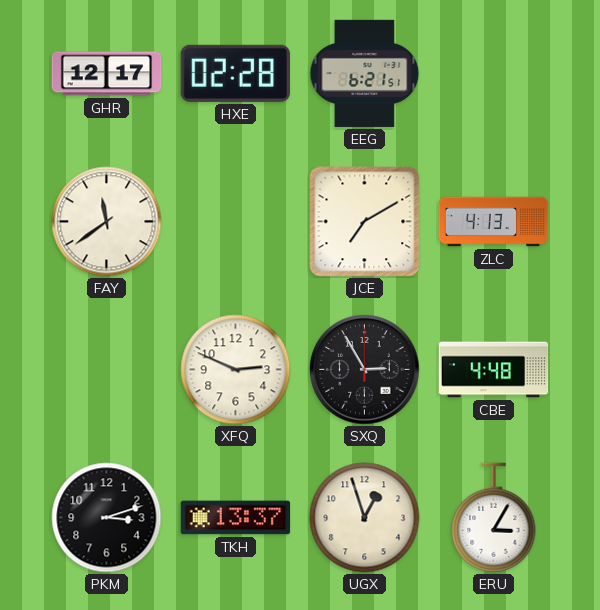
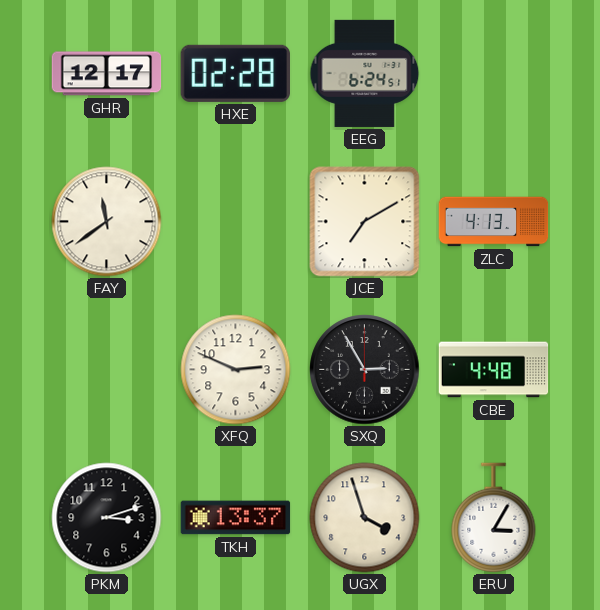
EEG: 6:21 -> 6:24
UGX: 12:57 -> 3:57
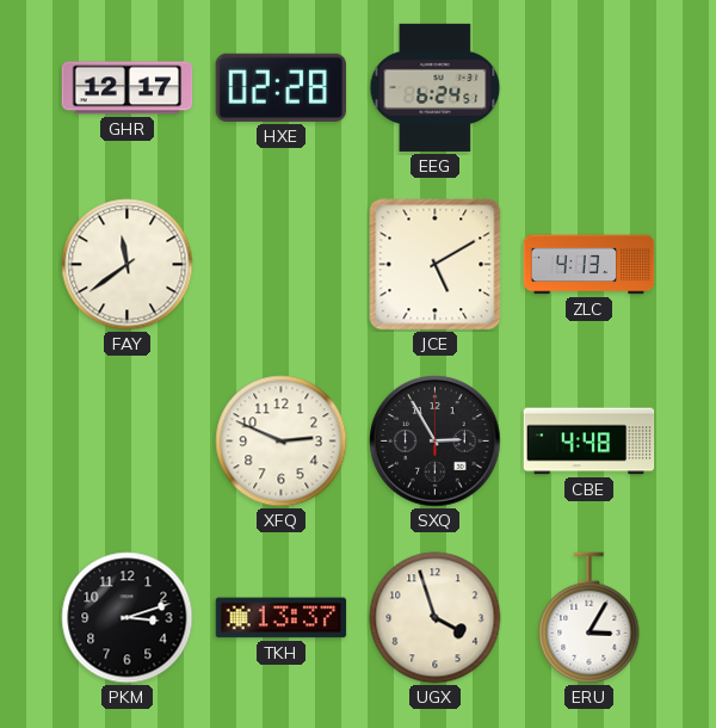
JCE: 7:10 -> 5:10
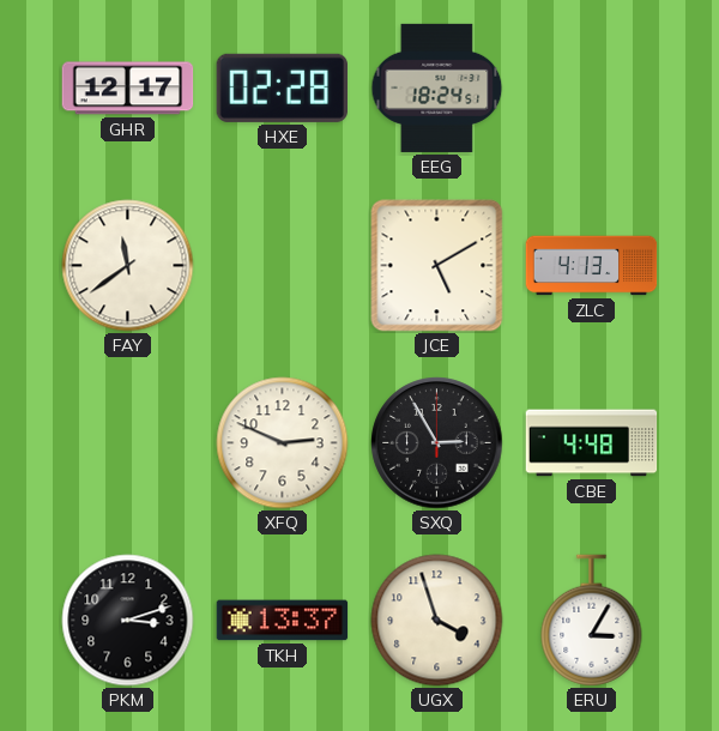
EEG: 6:24 -> 18:24
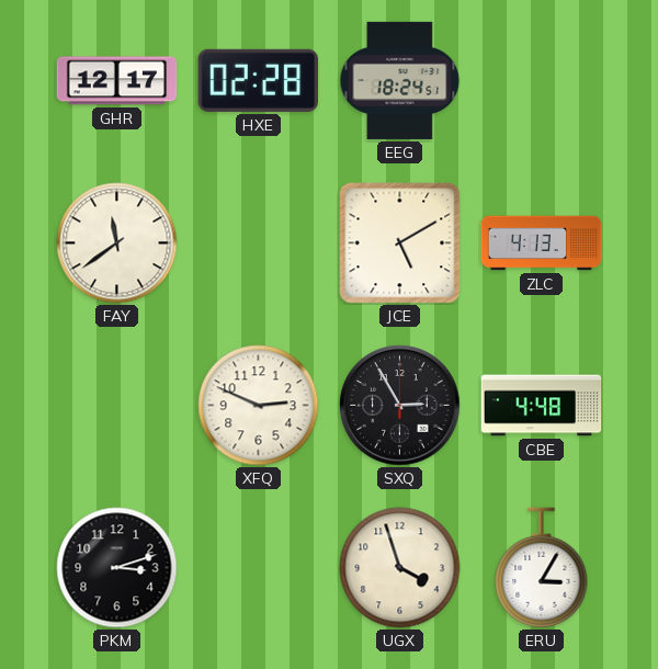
TKH: 13:37 -> none
